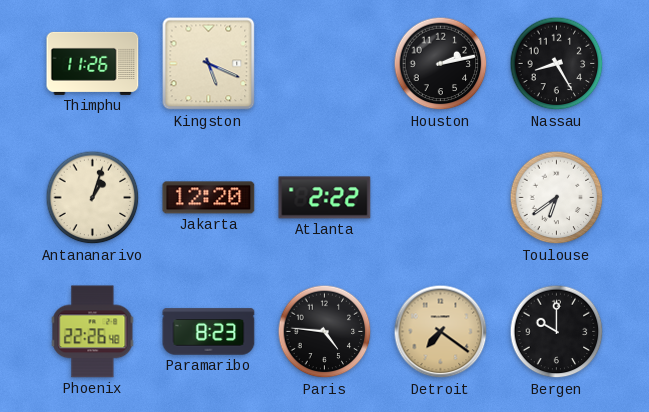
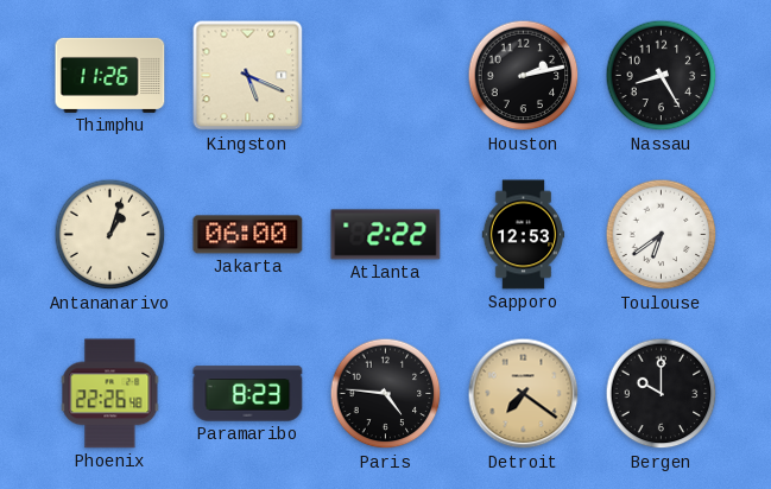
Jakarta: 12:20 -> 06:00
Sapporo: none -> 12:53
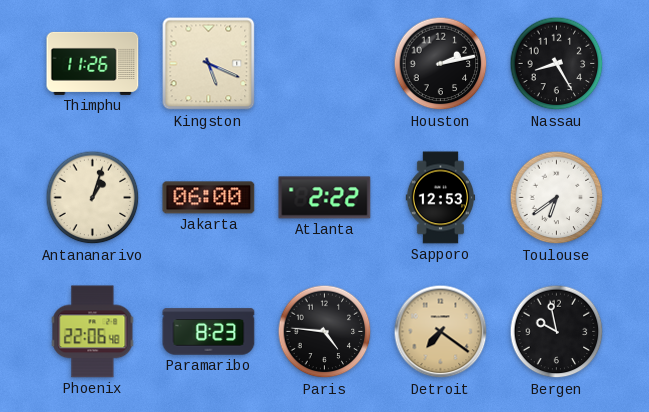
Phoenix: 22:26 -> 22:06
Bergen: 10:00 -> 9:58
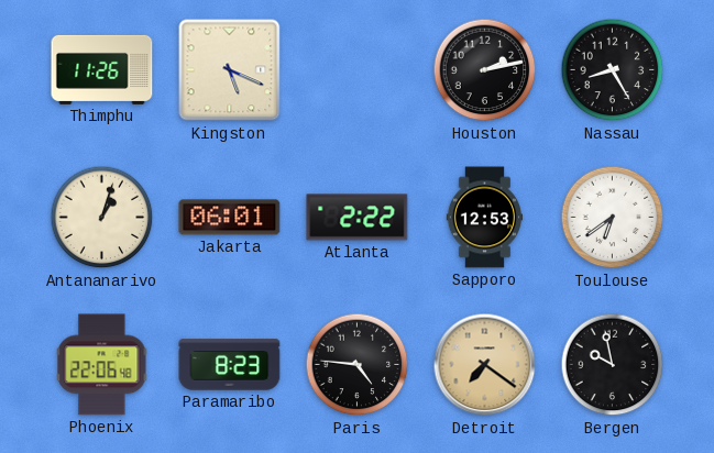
Jakarta: 06:00 -> 06:01
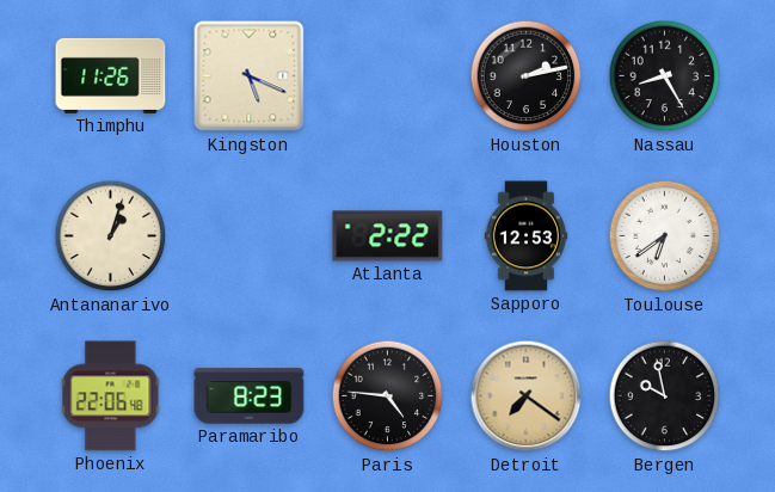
Jakarta: 06:01 -> none
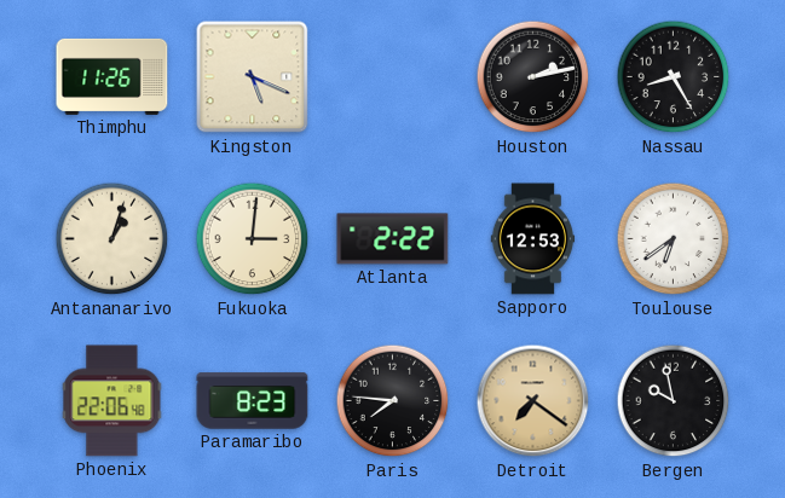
Fukuoka: none -> 3:01
Paris: 4:46 -> 7:46
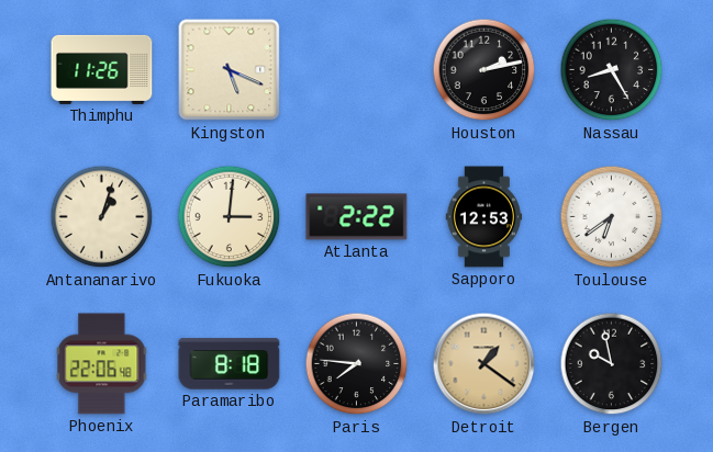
Paramaribo: 8:23 -> 8:18
Detroit: 7:21 -> 1:21
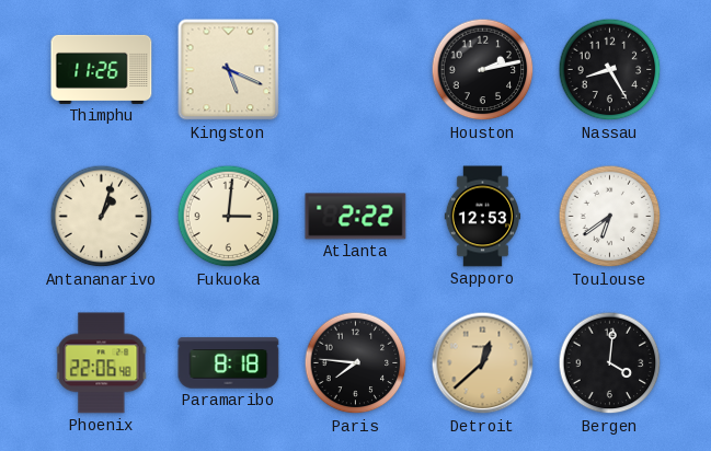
Detroit: 1:21 -> 12:38
Bergen: 9:58 -> 4:01
